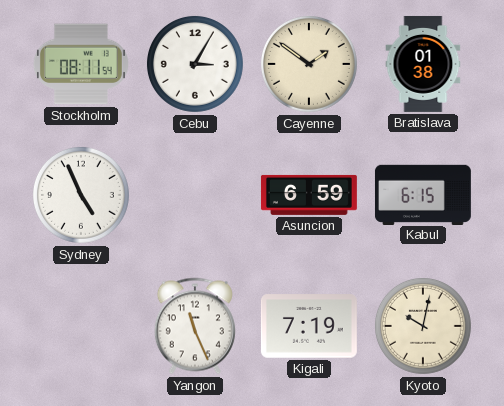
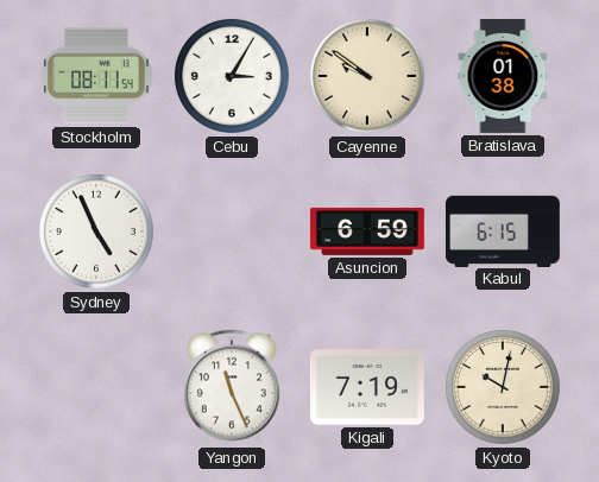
Cayenne: 1:51 -> 9:51
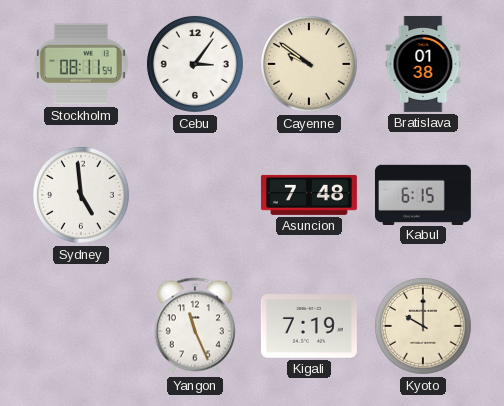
Cebu: 3:05 -> 3:06
Sydney: 4:56 -> 4:59
Asuncion: 6:59 -> 7:48
Kyoto: 10:02 -> 10:00
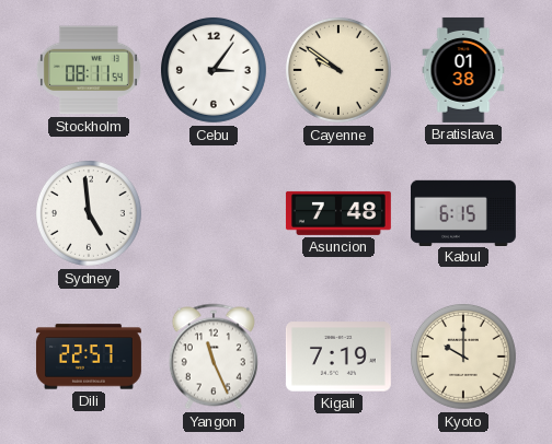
Dili: none -> 22:57
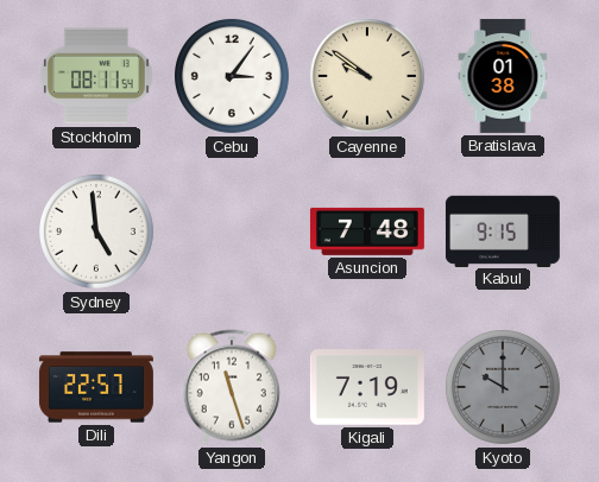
Kabul: 6:15 -> 9:15
Yangon: 11:26 -> 11:27
Kyoto dial: cream -> grey
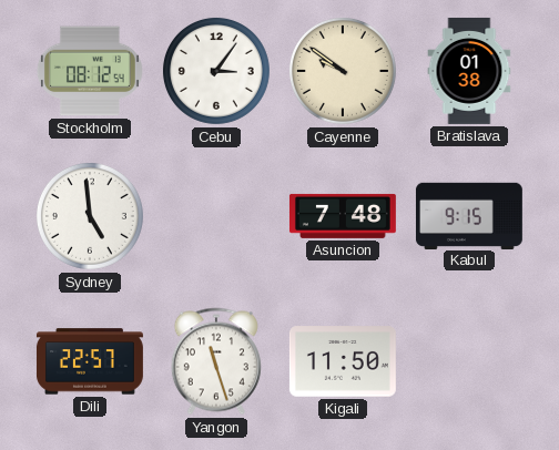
Stockholm: 08:11 -> 08:12
Kigali: 7:19 -> 11:50
Kyoto: 10:00 -> none
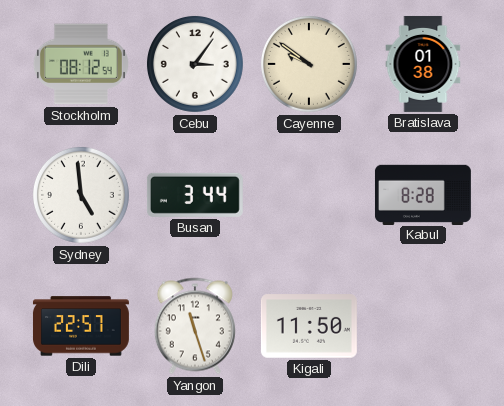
Busan: none -> 3:44
Asuncion: 7:48 -> none
Kabul: 9:15 -> 8:28
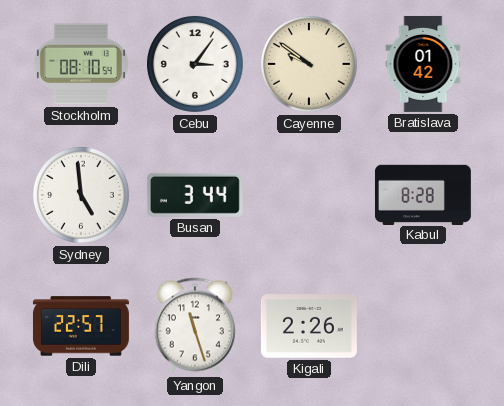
Stockholm: 08:12 -> 08:10
Bratislava: 01:38 -> 01:42
Kigali: 11:50 -> 2:26
